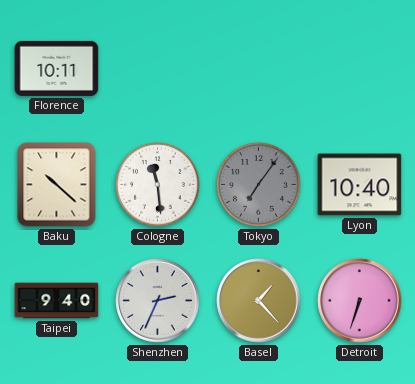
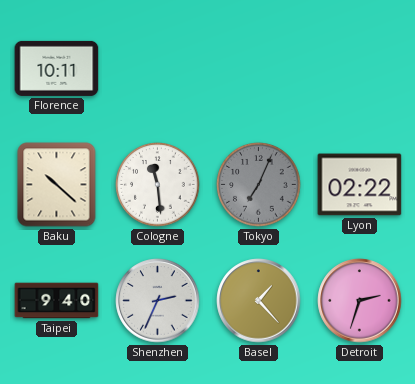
Tokyo: 7:06 -> 7:04
Lyon: 10:40 -> 02:22
Detroit: 6:33 -> 2:33
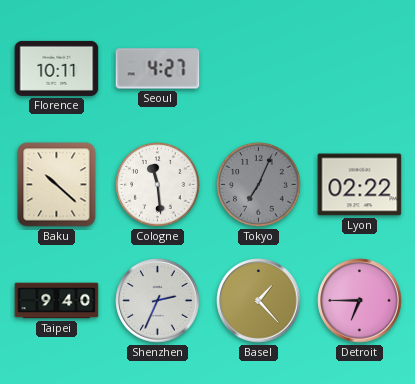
Seoul: none -> 4:27
Detroit: 2:33 -> 6:45
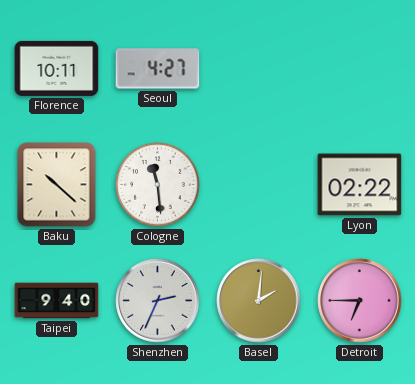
Tokyo: 7:04 -> none
Basel: 1:23 -> 2:01
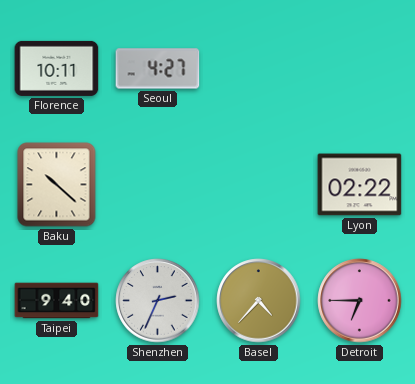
Cologne: 11:29 -> none
Basel: 2:01 -> 4:37
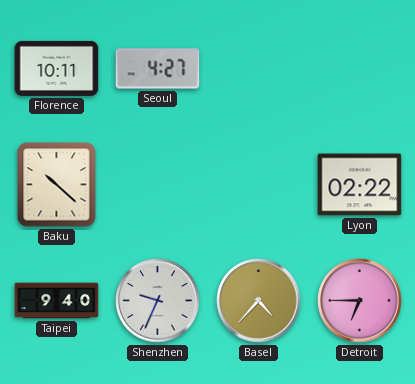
Shenzhen: 2:34 -> 9:34
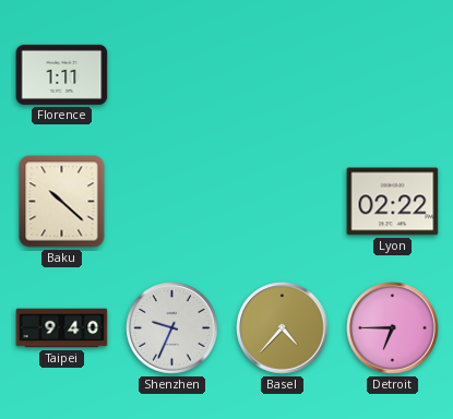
Florence: 10:11 -> 1:11
Seoul: 4:27 -> none
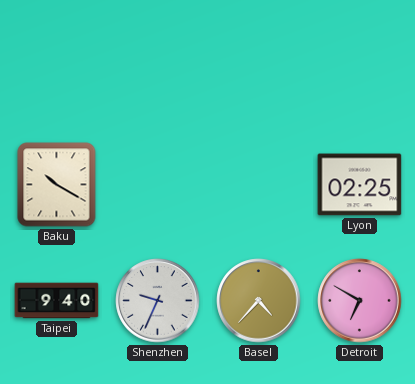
Florence: 1:11 -> none
Baku: 10:22 -> 10:20
Lyon: 02:22 -> 02:25
Detroit: 6:45 -> 6:50
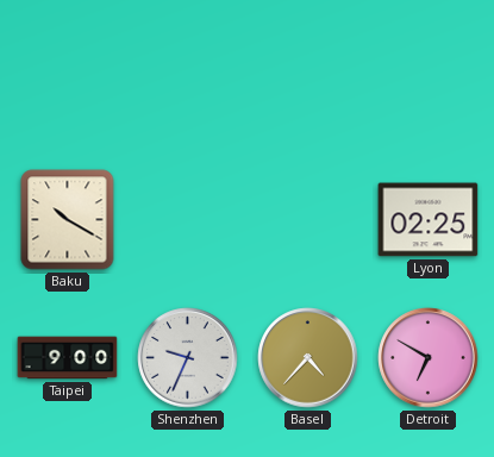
Taipei: 9:40 -> 9:00
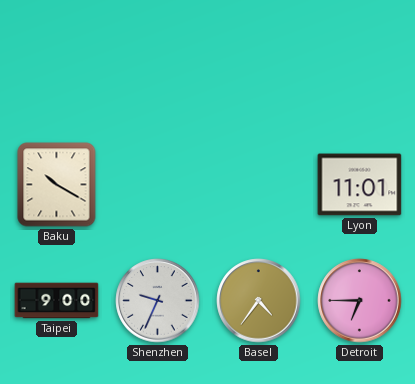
Lyon: 02:25 -> 11:01
Basel: 4:37 -> 4:36
Detroit: 6:50 -> 6:45
